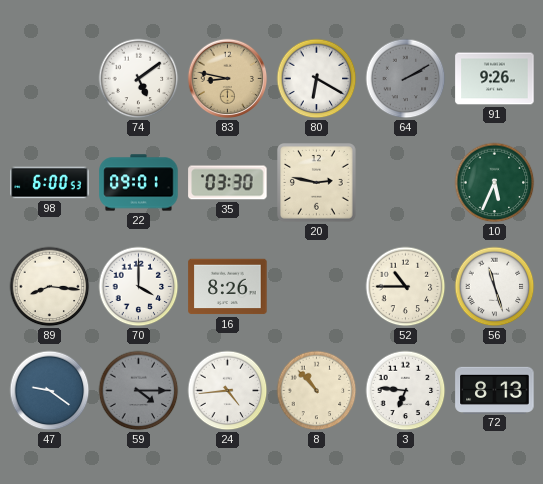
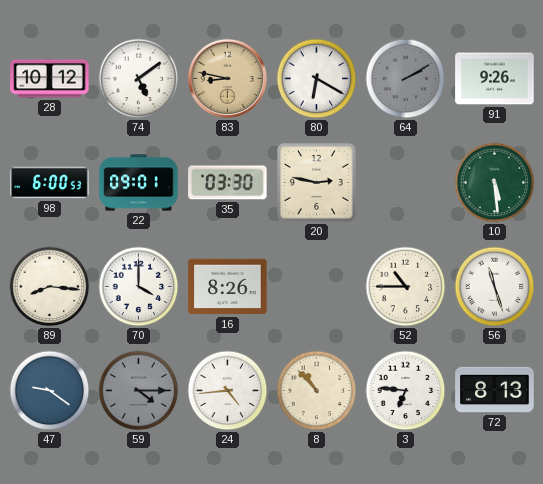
28: none -> 10:12
10: 5:34 -> 5:29
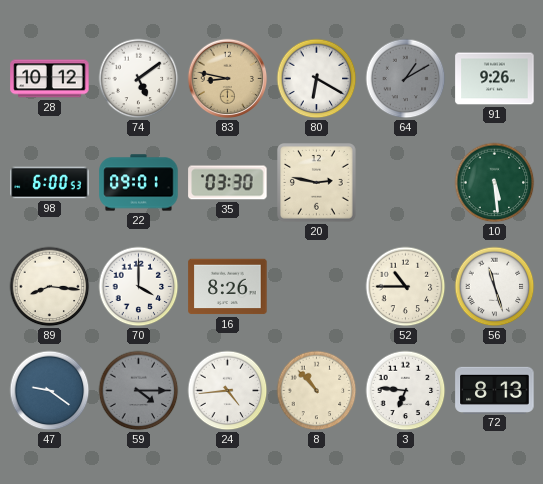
64: 2:10 -> 1:10
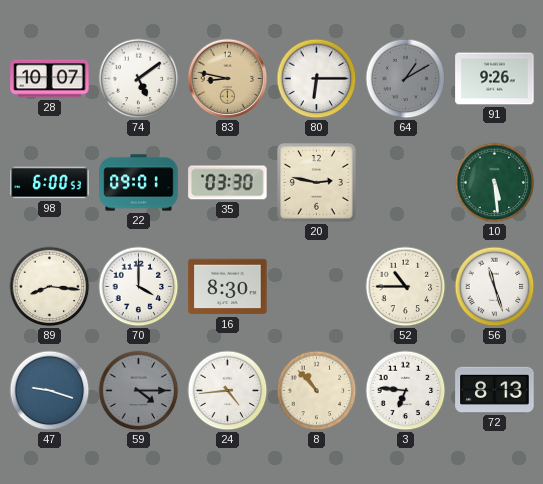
28: 10:12 -> 10:07
80: 6:20 -> 6:15
16: 8:26 -> 8:30
47: 9:21 -> 9:18
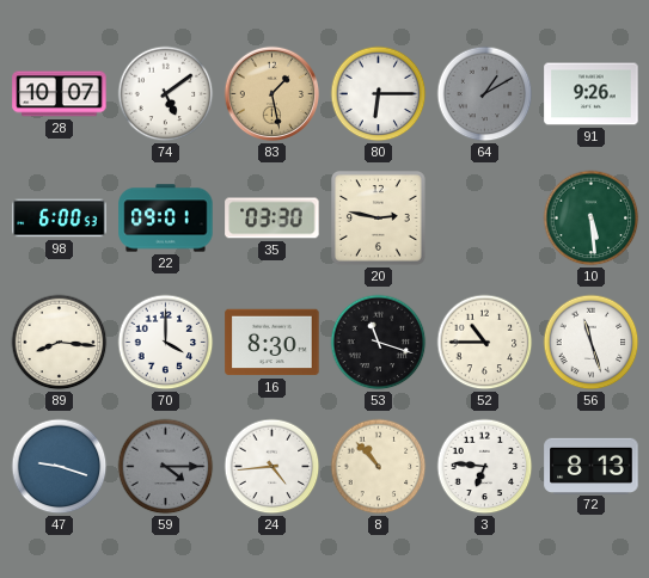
83: 8:47 -> 1:28
53: none -> 11:18
